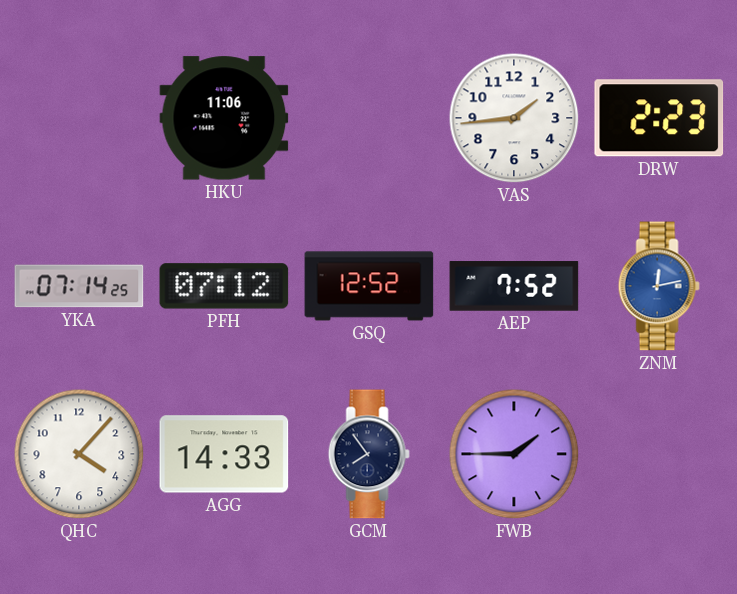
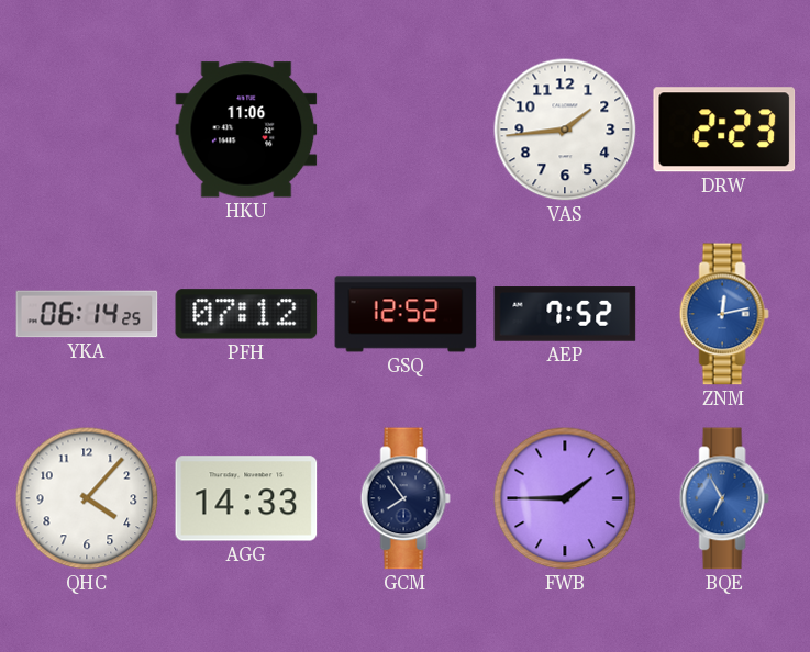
YKA: 07:14 -> 06:14
BQE: none -> 6:55
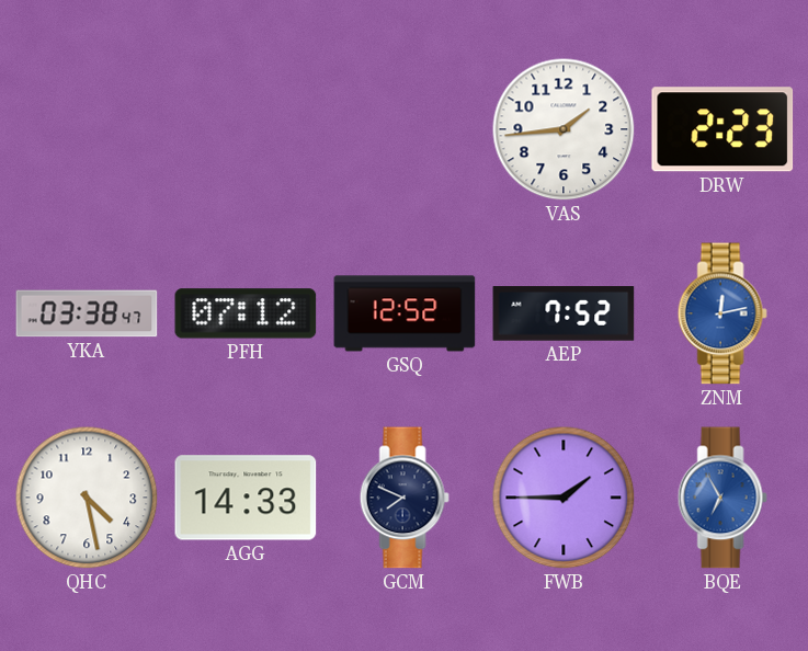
HKU: 11:06 -> none
YKA: 06:14 -> 03:38
QHC: 4:07 -> 4:28
GCM: 7:54 -> 7:49
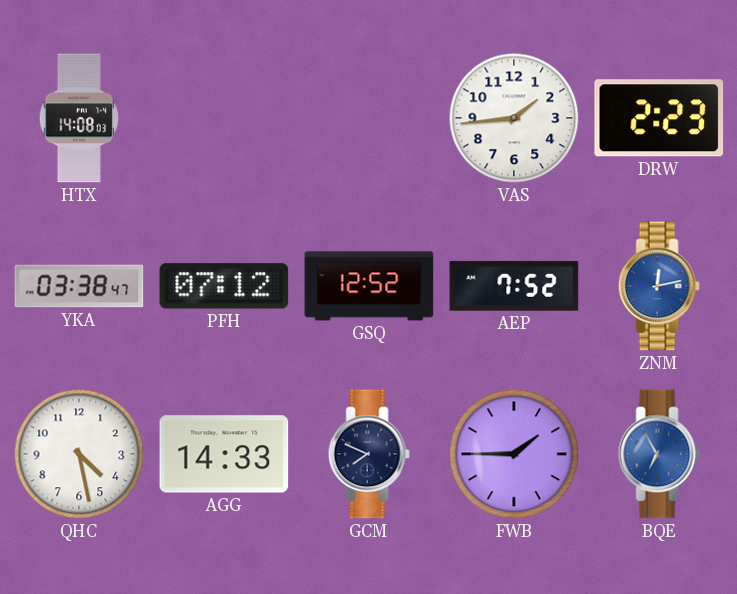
HTX: none -> 14:08
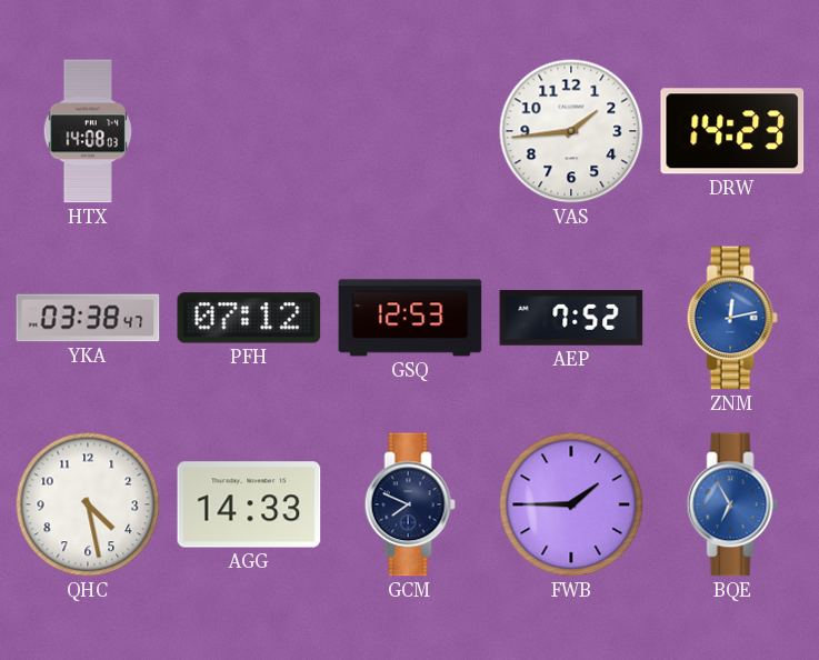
DRW: 2:23 -> 14:23
GSQ: 12:52 -> 12:53
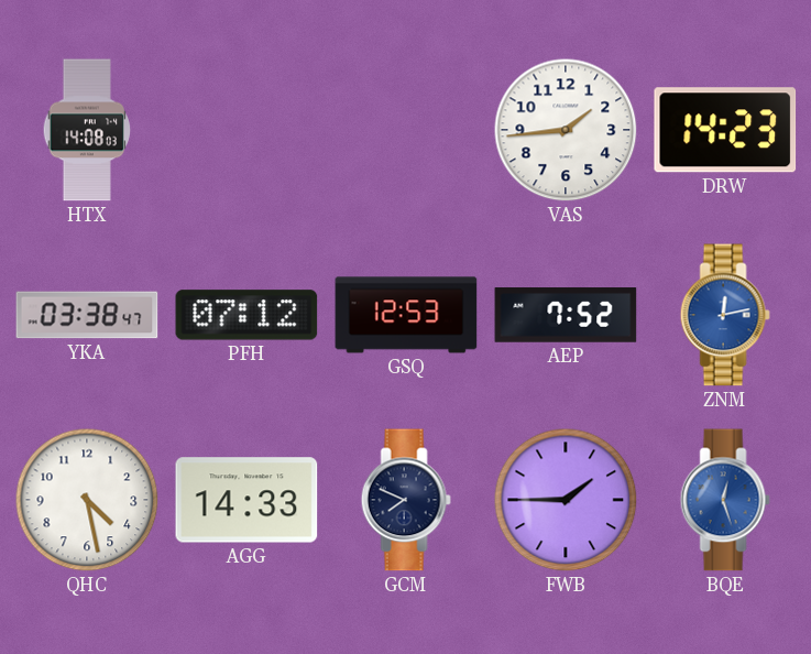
BQE: 6:55 -> 12:27
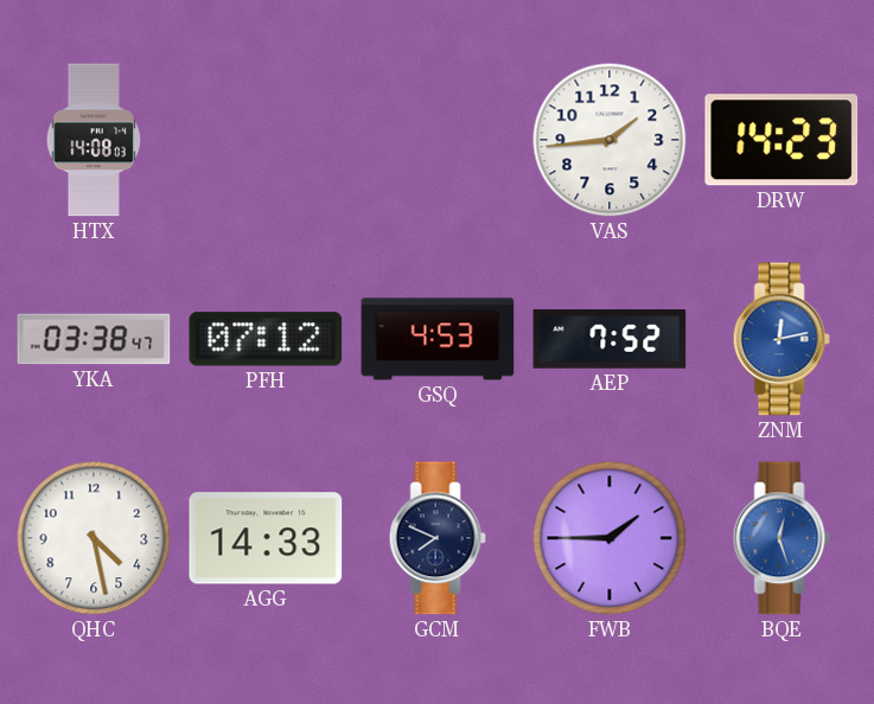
GSQ: 12:53 -> 4:53
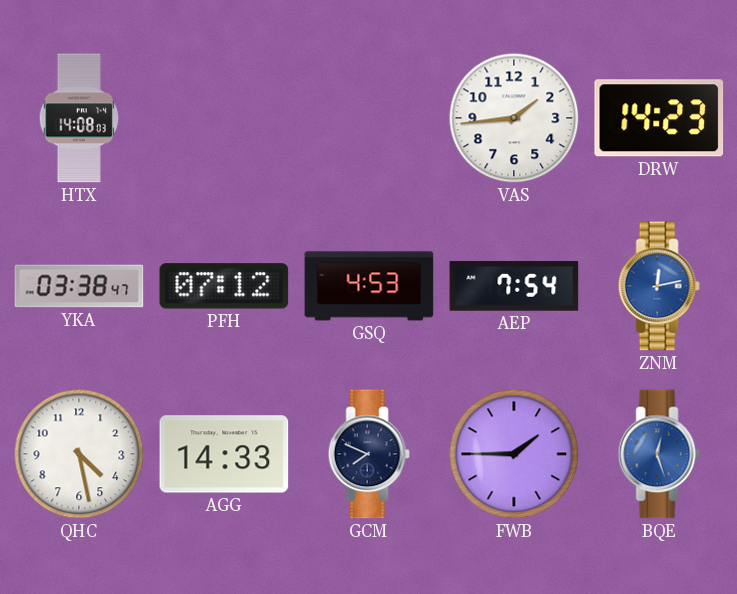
AEP: 7:52 -> 7:54
